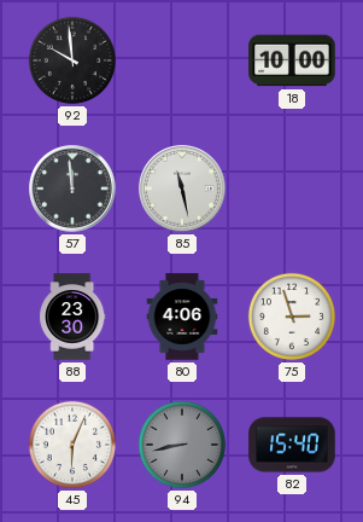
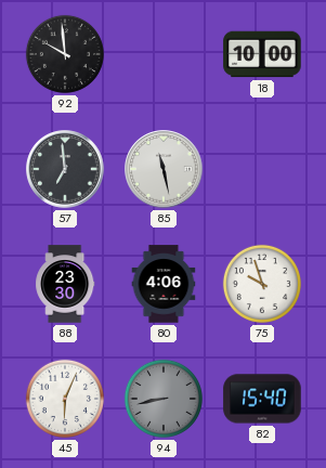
57: 11:59 -> 6:59
75: 2:57 -> 9:57
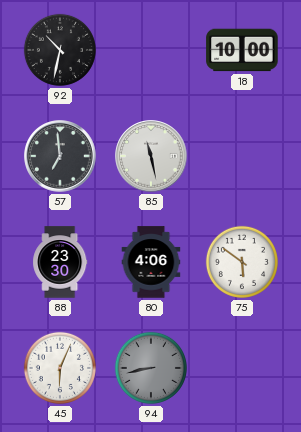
92: 9:59 -> 10:32
75: 9:57 -> 5:51
82: 15:40 -> none
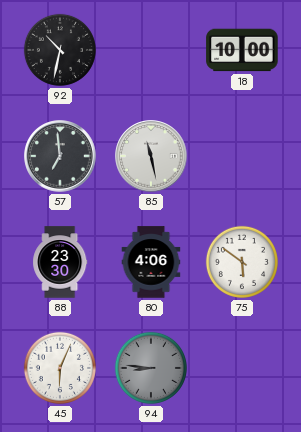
94: 8:43 -> 8:46
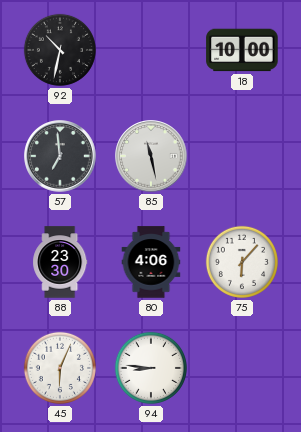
75: 5:51 -> 6:07
94 dial: grey -> white
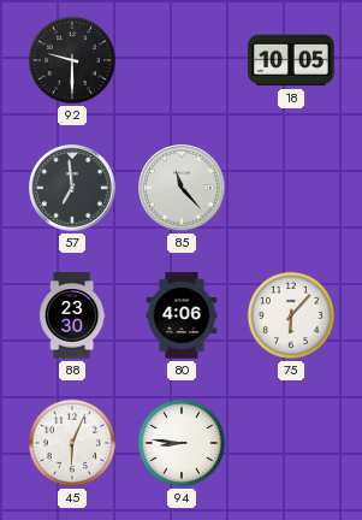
92: 10:32 -> 9:30
18: 10:00 -> 10:05
85: 11:28 -> 11:23
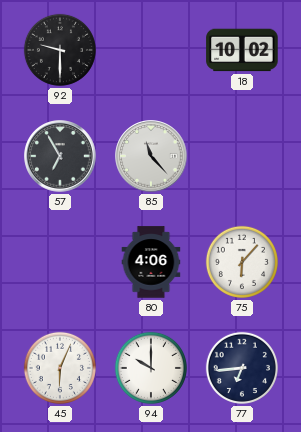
18: 10:05 -> 10:02
57: 6:59 -> 6:55
88: 23:30 -> none
94: 8:46 -> 10:00
77: none -> 6:44
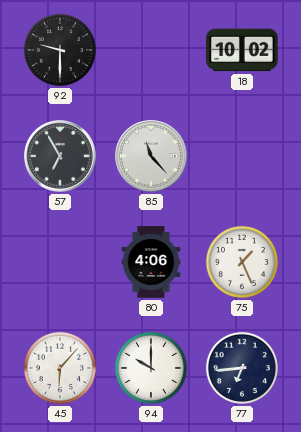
75: 6:07 -> 1:26
45: 6:04 -> 6:07
